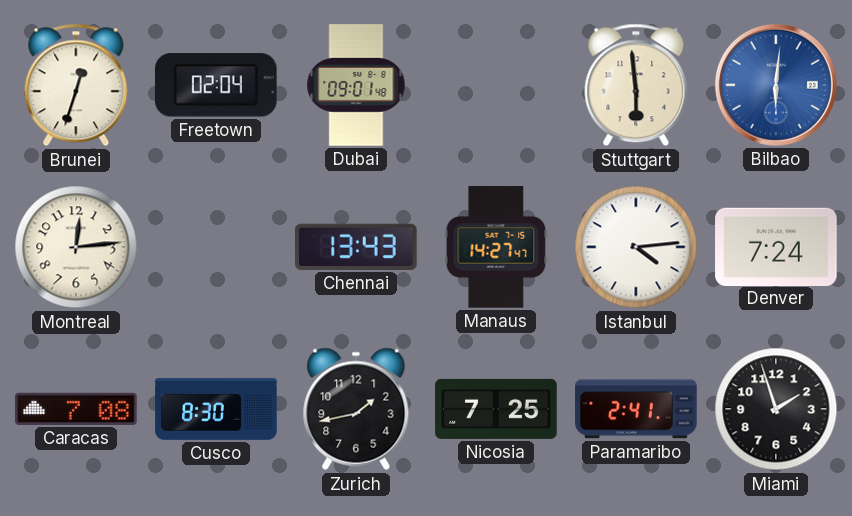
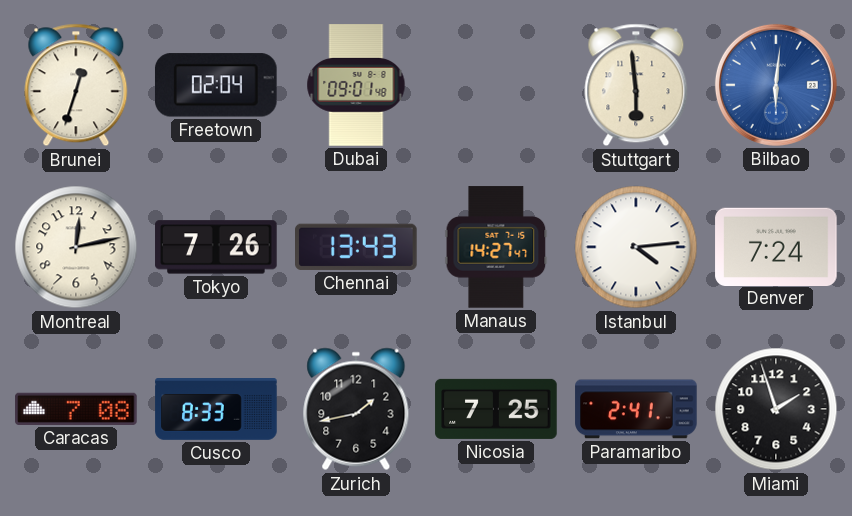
Montreal: 12:14 -> 12:13
Tokyo: none -> 7:26
Cusco: 8:30 -> 8:33
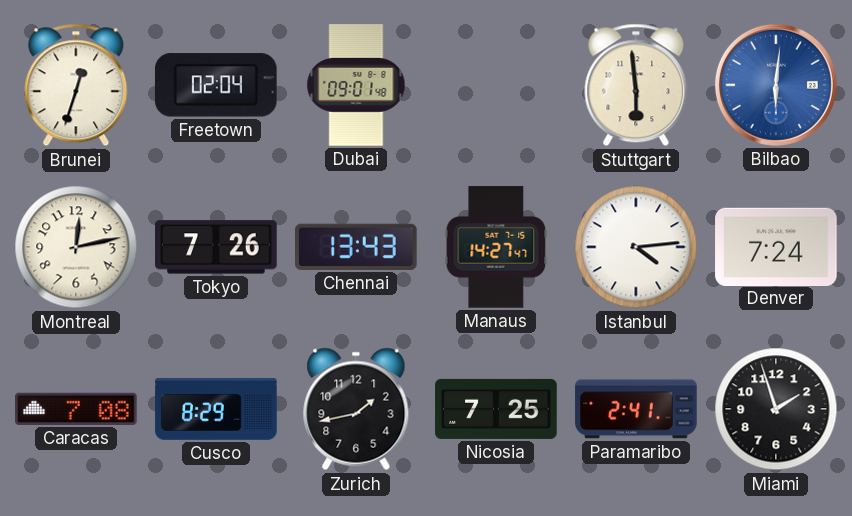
Cusco: 8:33 -> 8:29
